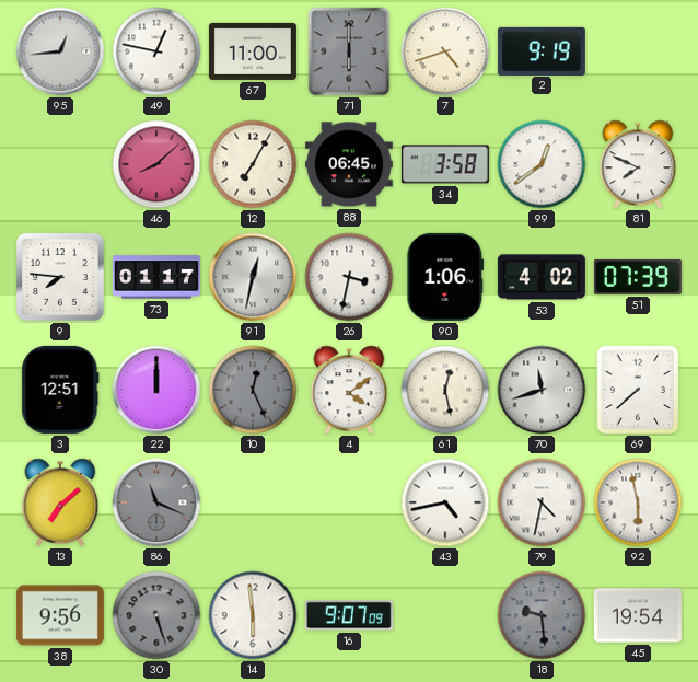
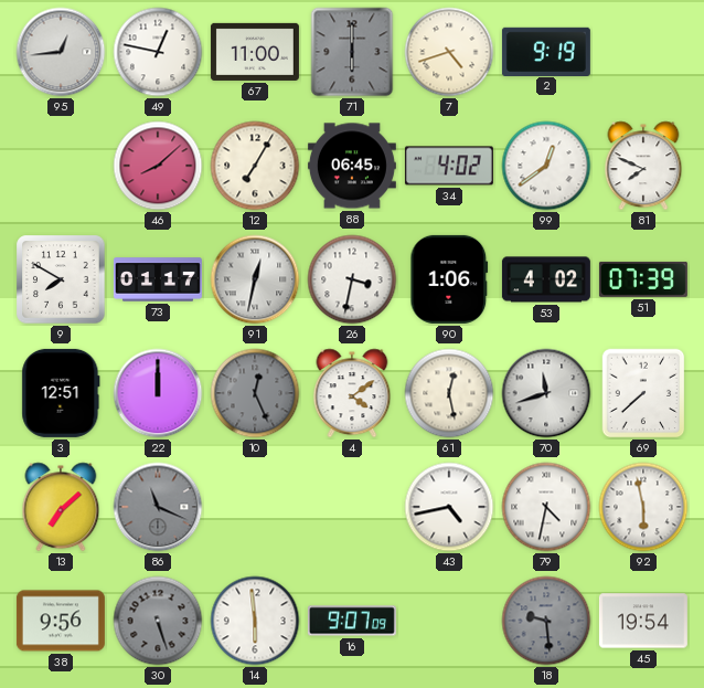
34: 3:58 -> 4:02
9: 7:46 -> 7:50
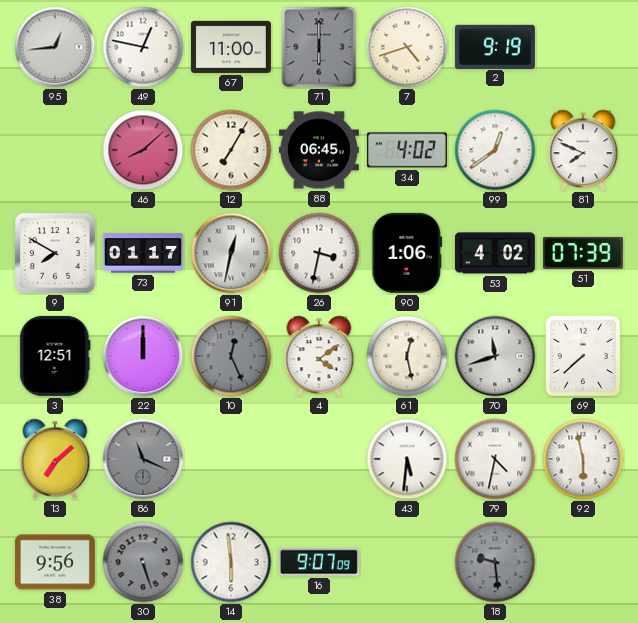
43: 4:43 -> 5:31
45: 19:54 -> none
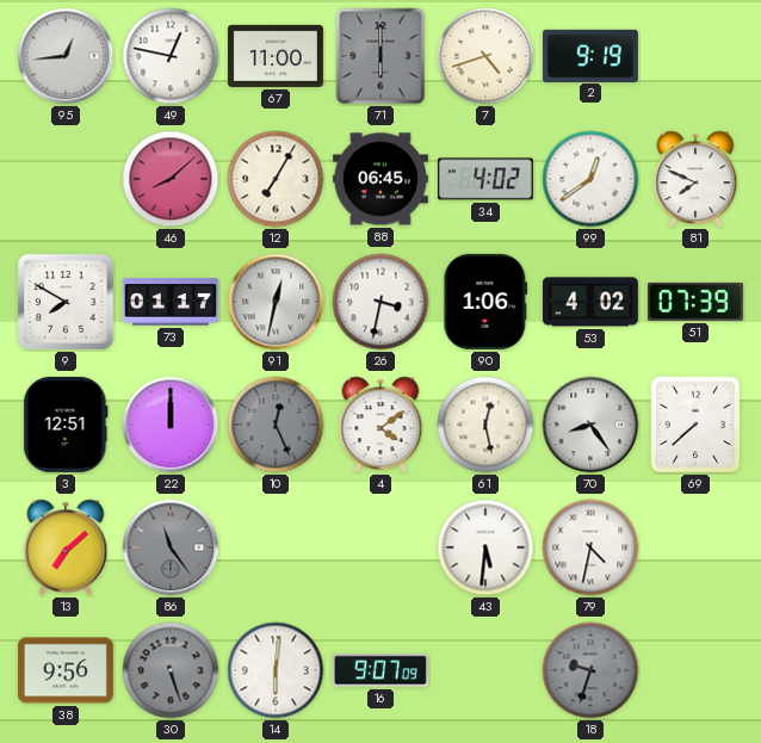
70: 11:42 -> 8:24
86: 11:19 -> 11:24
92: 5:58 -> none
14: 5:59 -> 6:01
18: 9:29 -> 9:33
